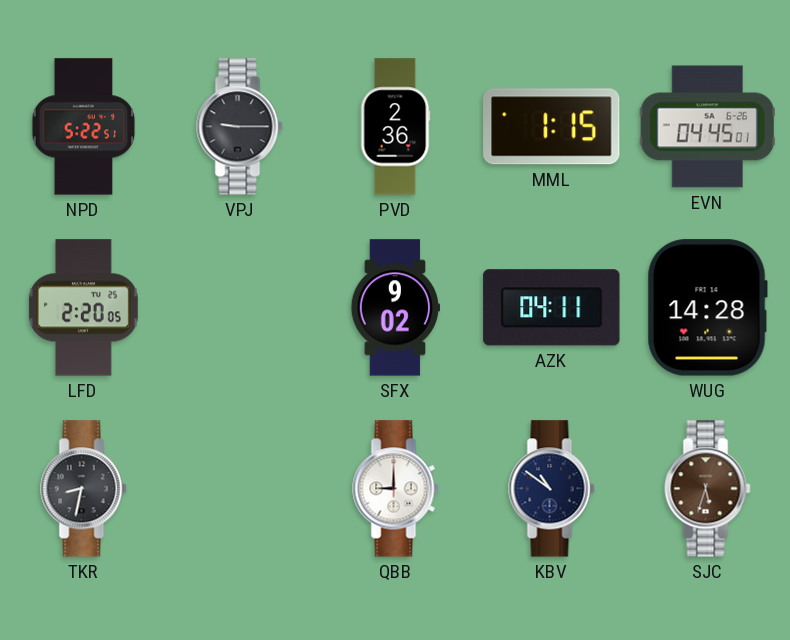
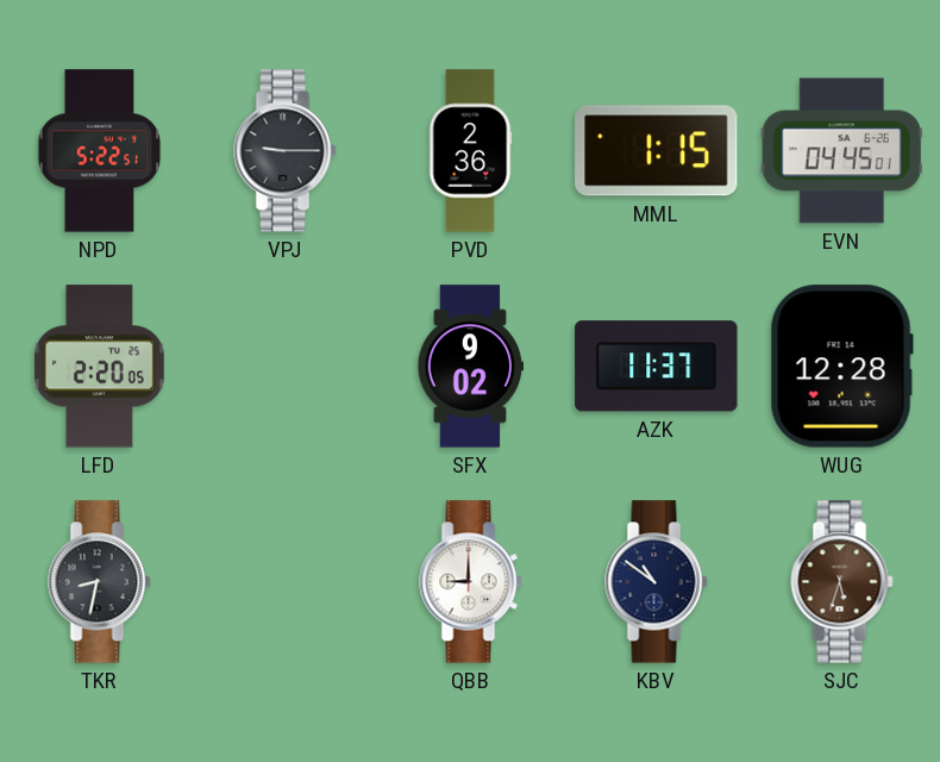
AZK: 04:11 -> 11:37
WUG: 14:28 -> 12:28
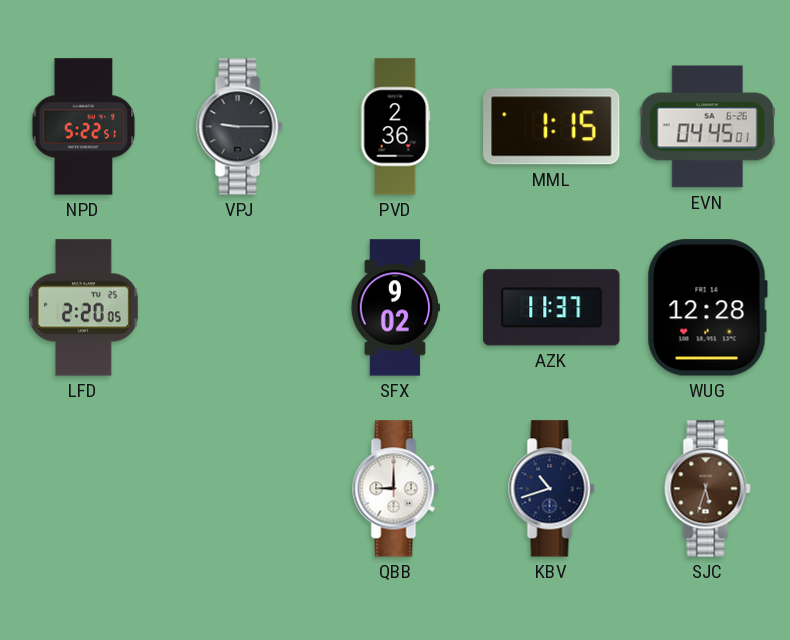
TKR: 8:32 -> none
KBV: 10:51 -> 10:42
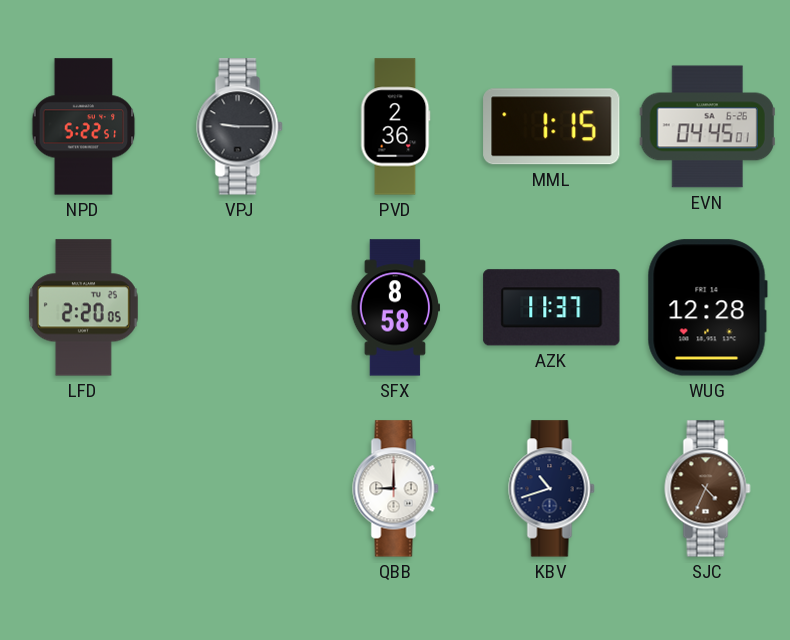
SFX: 9:02 -> 8:58
SJC: 5:33 -> 4:34
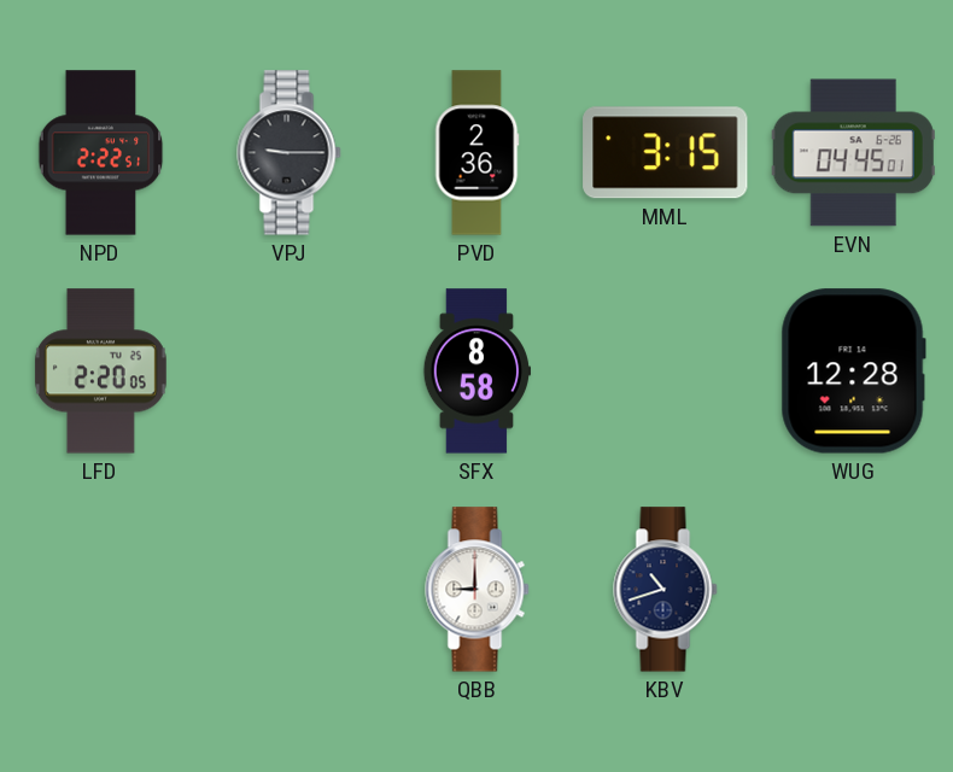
NPD: 5:22 -> 2:22
MML: 1:15 -> 3:15
AZK: 11:37 -> none
SJC: 4:34 -> none
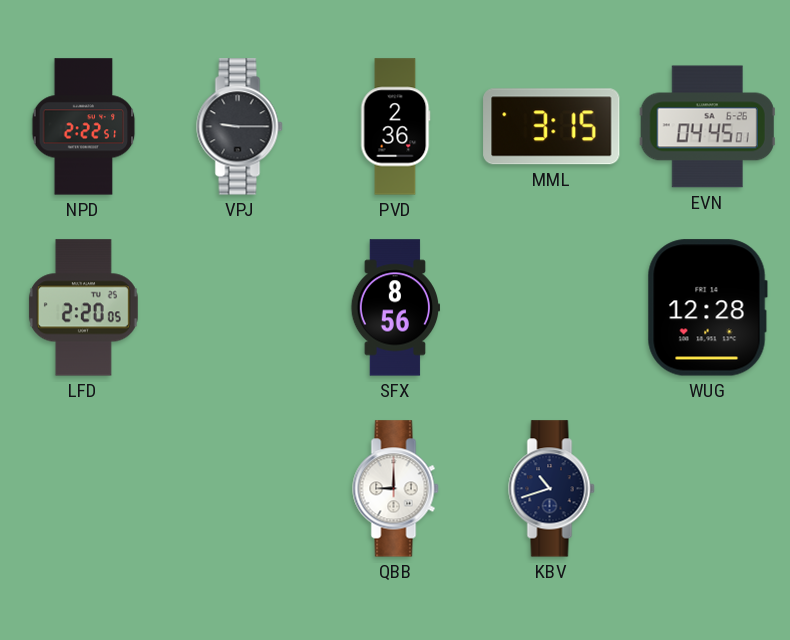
SFX: 8:58 -> 8:56
